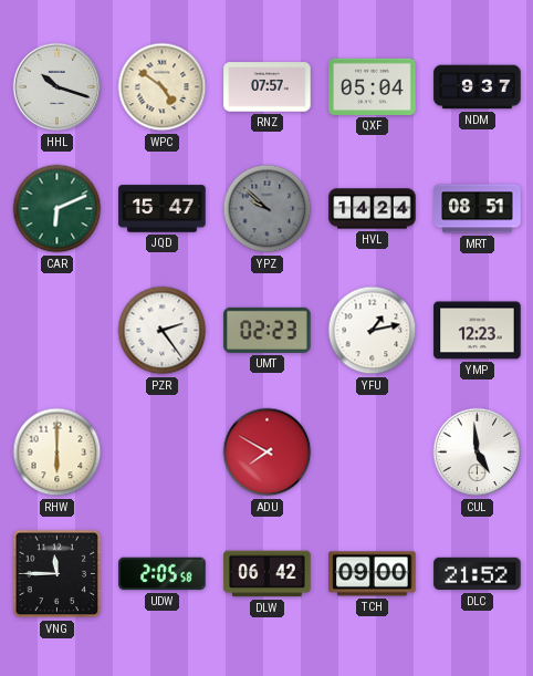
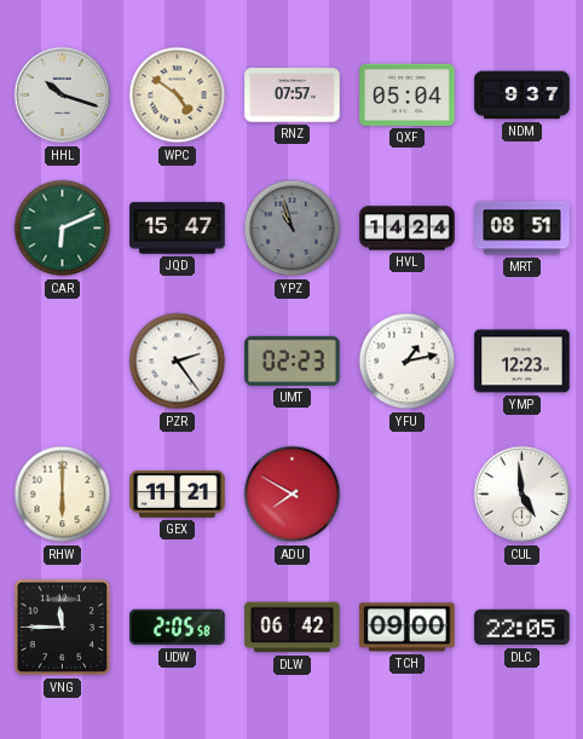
YPZ: 9:52 -> 10:57
GEX: none -> 11:21
DLC: 21:52 -> 22:05
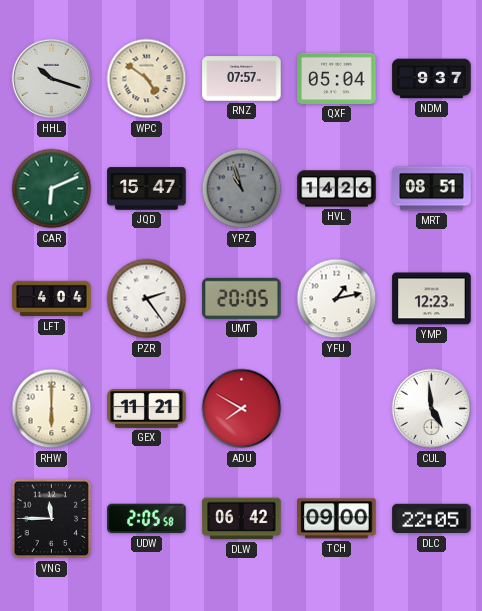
HVL: 14:24 -> 14:26
LFT: none -> 4:04
UMT: 02:23 -> 20:05
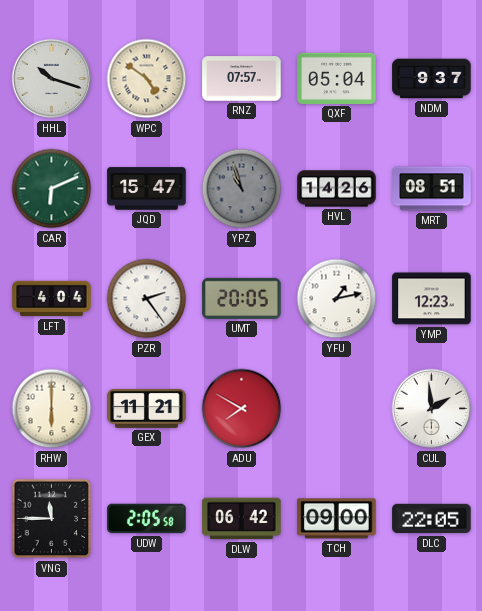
CUL: 4:59 -> 1:59
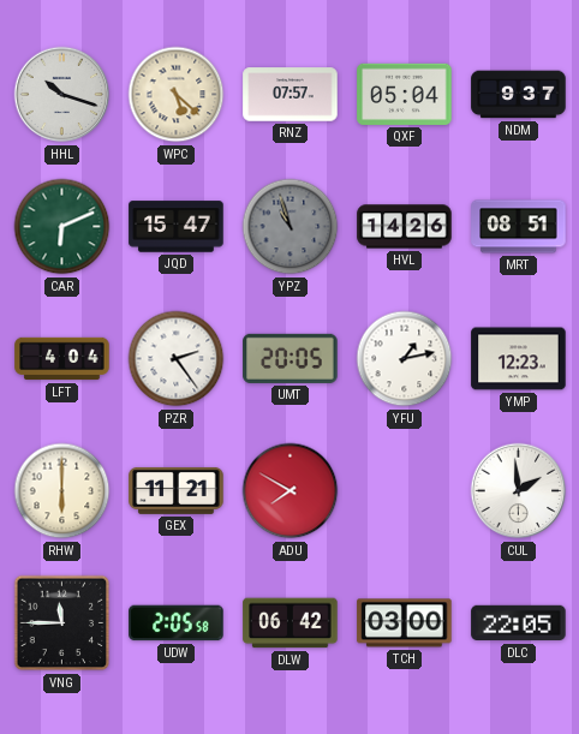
WPC: 4:51 -> 5:22
TCH: 09:00 -> 03:00
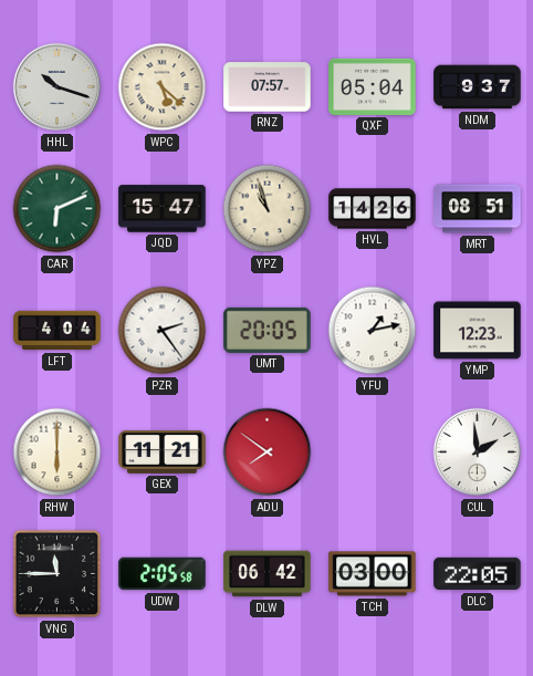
YPZ dial: grey -> cream
ADU: 7:50 -> 7:51
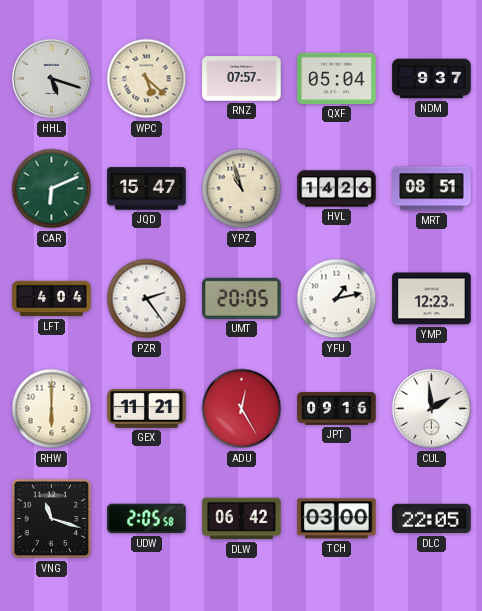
HHL: 10:18 -> 5:18
ADU: 7:51 -> 12:25
JPT: none -> 09:16
VNG: 11:45 -> 11:18
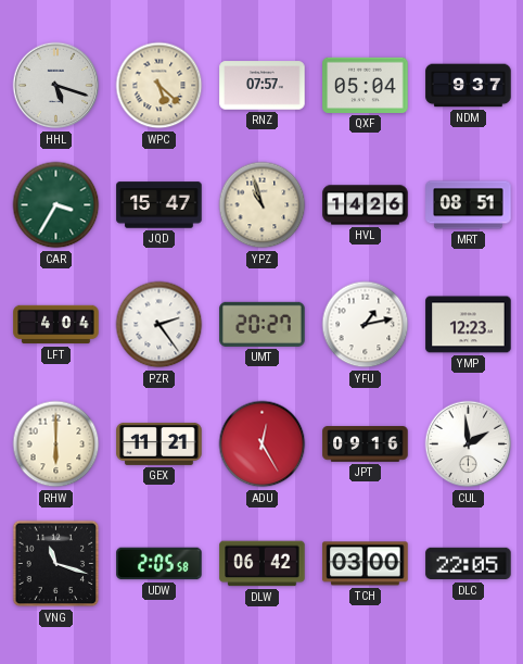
CAR: 6:11 -> 3:35
UMT: 20:05 -> 20:27
